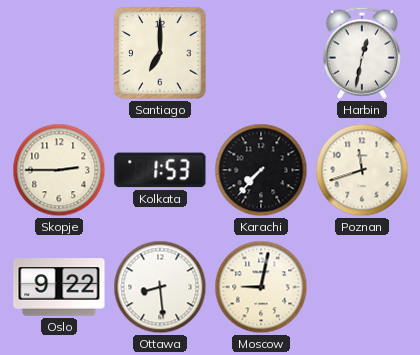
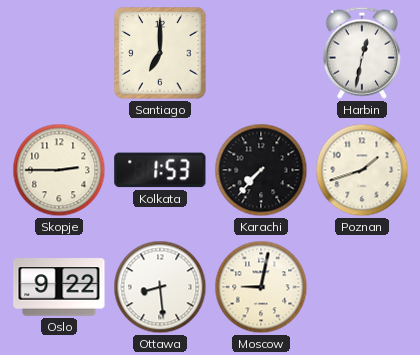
Poznan: 11:42 -> 1:42
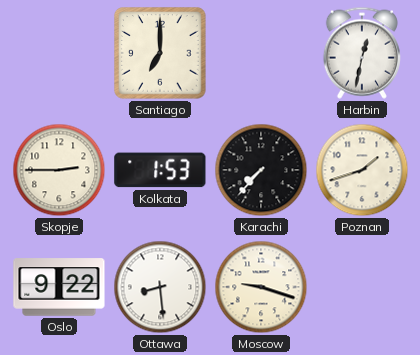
Moscow: 9:02 -> 9:18
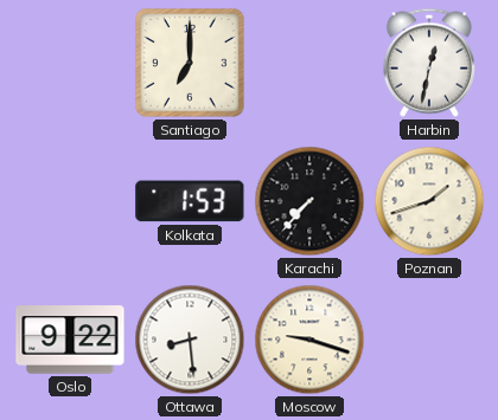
Skopje: 2:45 -> none
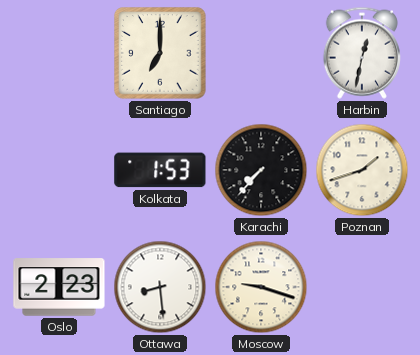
Oslo: 9:22 -> 2:23
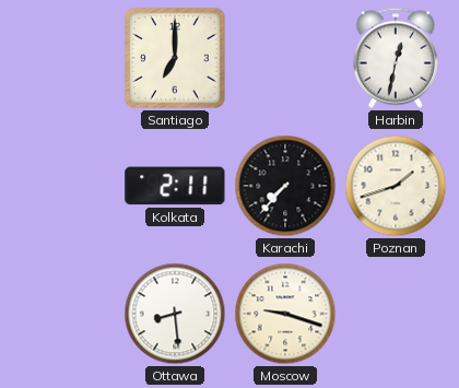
Kolkata: 1:53 -> 2:11
Oslo: 2:23 -> none
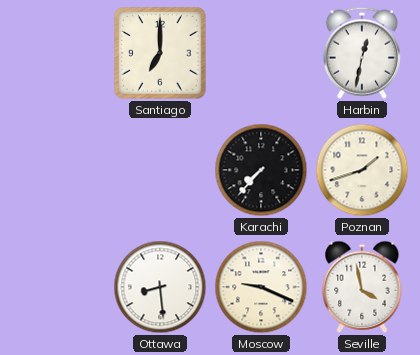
Kolkata: 2:11 -> none
Moscow: 9:18 -> 9:19
Seville: none -> 3:58
